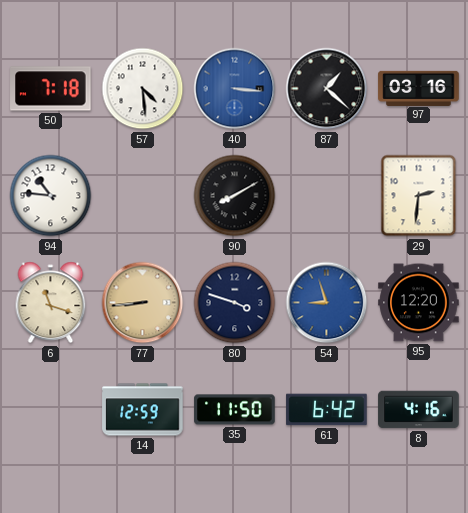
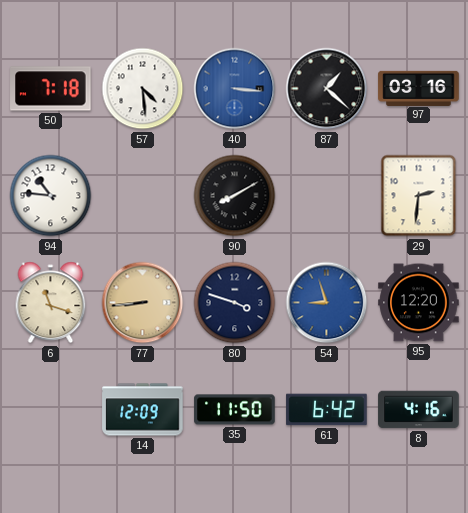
14: 12:59 -> 12:09
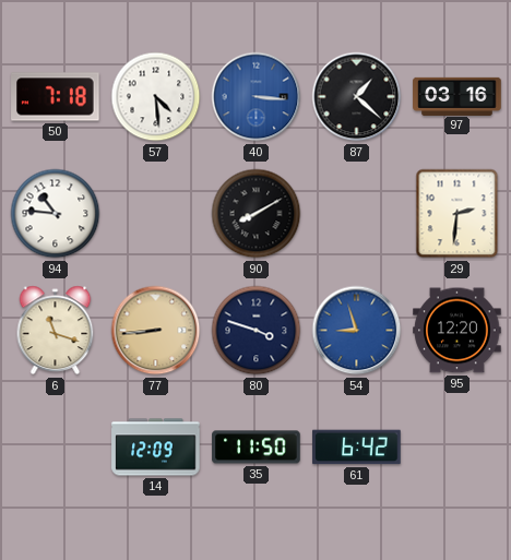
8: 4:16 -> none
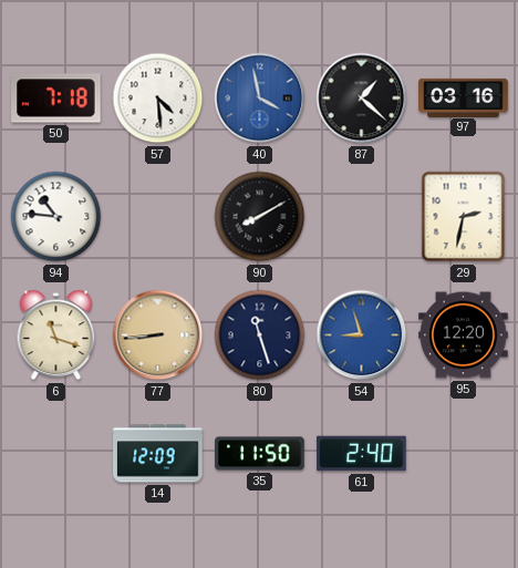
40: 3:16 -> 3:58
29: 2:31 -> 2:32
80: 3:48 -> 11:27
61: 6:42 -> 2:40
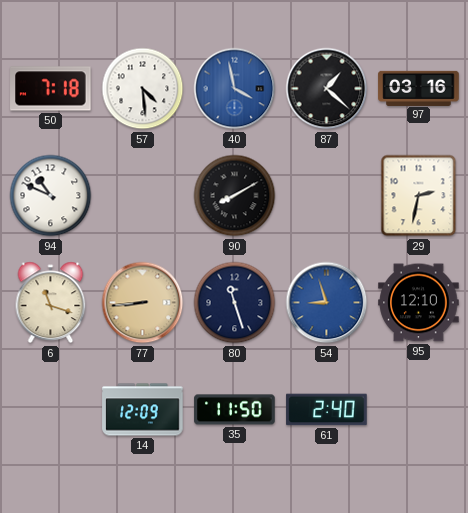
94: 10:46 -> 10:49
95: 12:20 -> 12:10
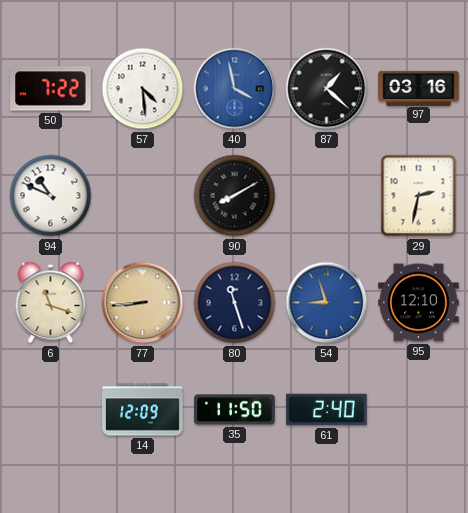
50: 7:18 -> 7:22
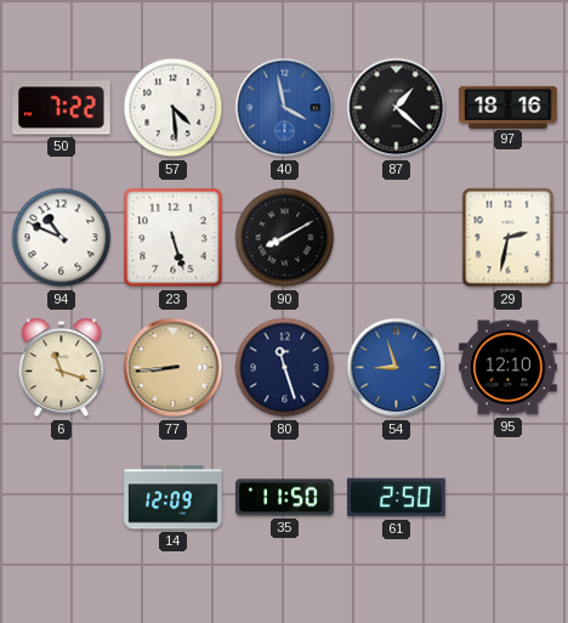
97: 03:16 -> 18:16
23: none -> 5:27
61: 2:40 -> 2:50
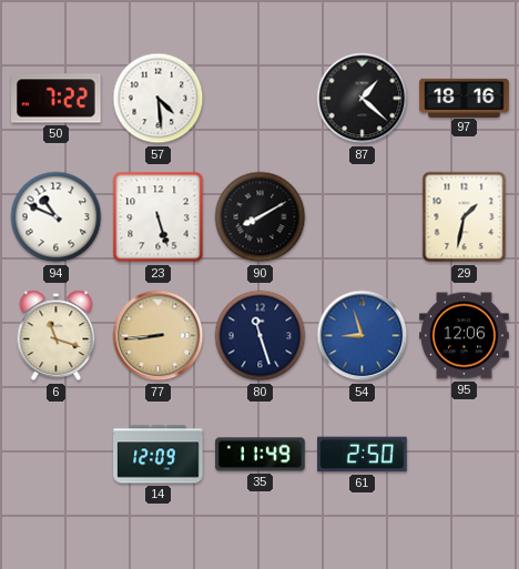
40: 3:58 -> none
29: 2:32 -> 1:32
95: 12:10 -> 12:06
35: 11:50 -> 11:49
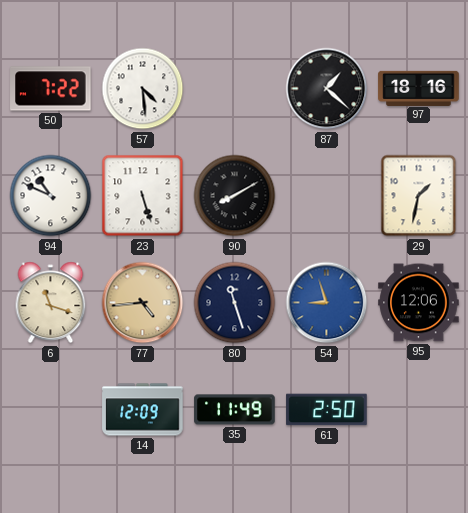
77: 8:44 -> 4:44
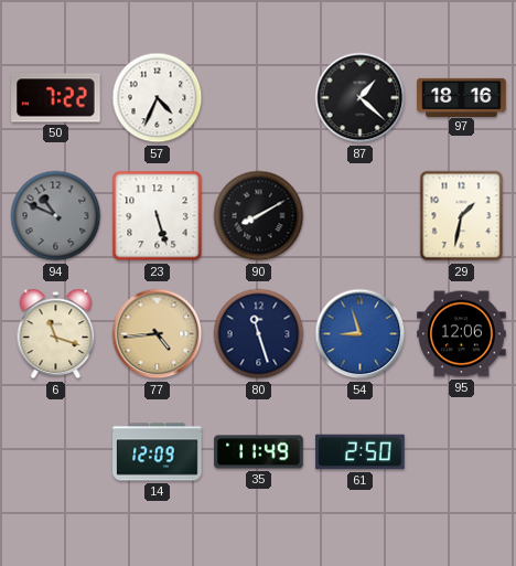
57: 4:29 -> 4:34
94 dial: white -> grey
